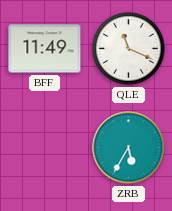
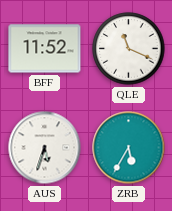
BFF: 11:49 -> 11:52
AUS: none -> 5:33
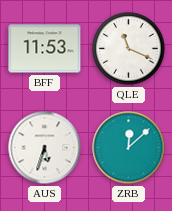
BFF: 11:52 -> 11:53
ZRB: 5:35 -> 12:08
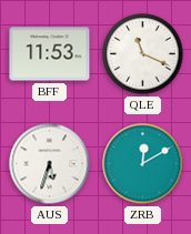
ZRB: 12:08 -> 12:10
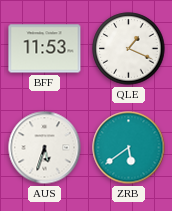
QLE: 11:19 -> 1:19
ZRB: 12:10 -> 5:39
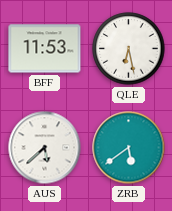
QLE: 1:19 -> 6:28
AUS: 5:33 -> 5:38
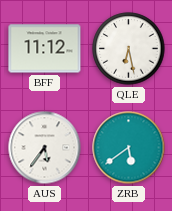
BFF: 11:53 -> 11:12
AUS: 5:38 -> 5:36
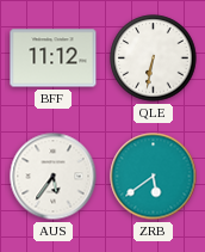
QLE: 6:28 -> 6:32
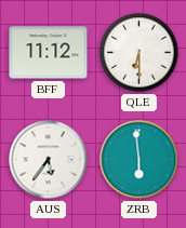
QLE: 6:32 -> 6:30
ZRB: 5:39 -> 5:59
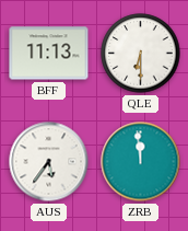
BFF: 11:12 -> 11:13
ZRB: 5:59 -> 11:59
